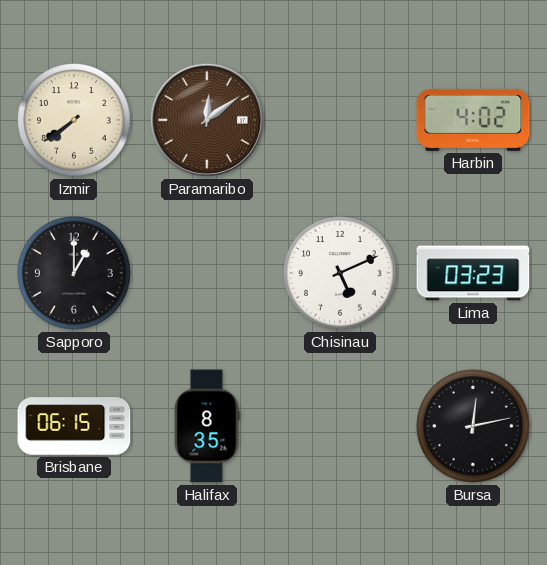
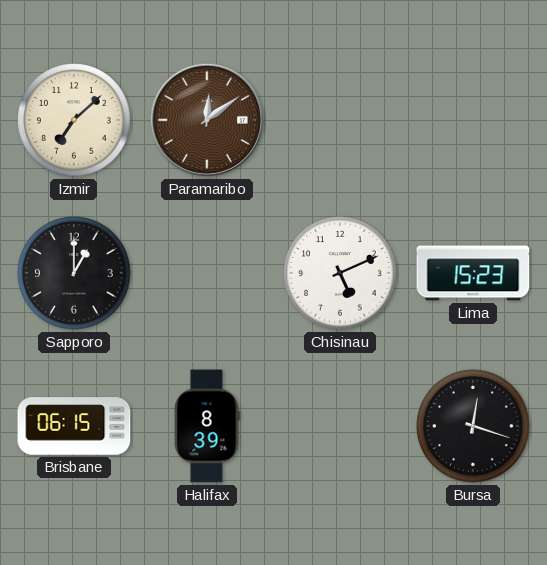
Izmir: 7:39 -> 7:08
Harbin: 4:02 -> none
Lima: 03:23 -> 15:23
Halifax: 8:35 -> 8:39
Bursa: 12:13 -> 12:18
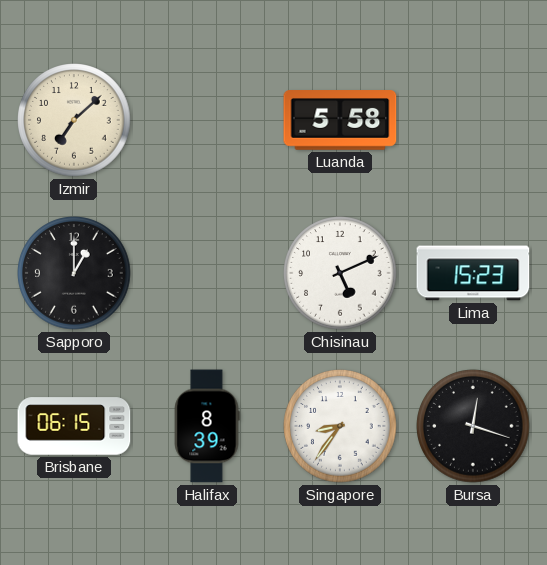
Paramaribo: 12:09 -> none
Luanda: none -> 5:58
Singapore: none -> 8:36
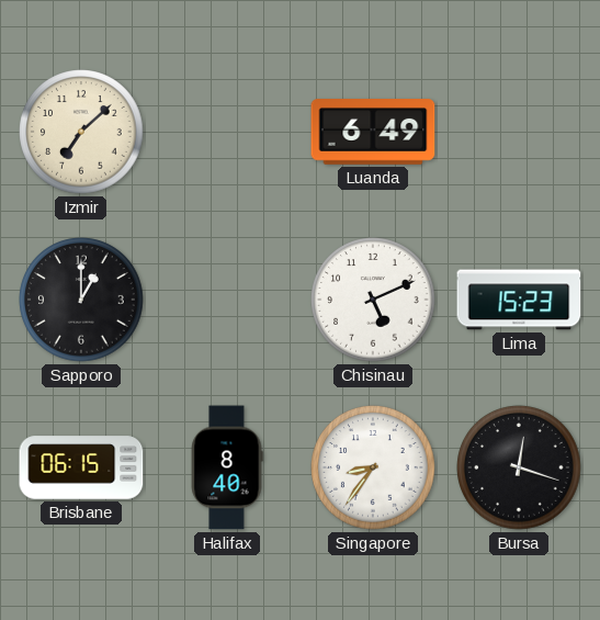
Luanda: 5:58 -> 6:49
Halifax: 8:39 -> 8:40
